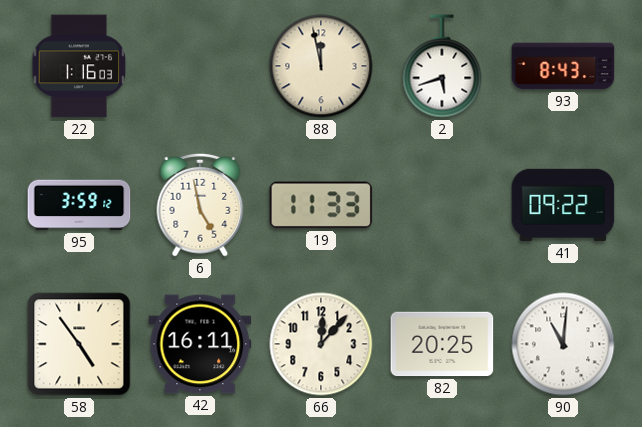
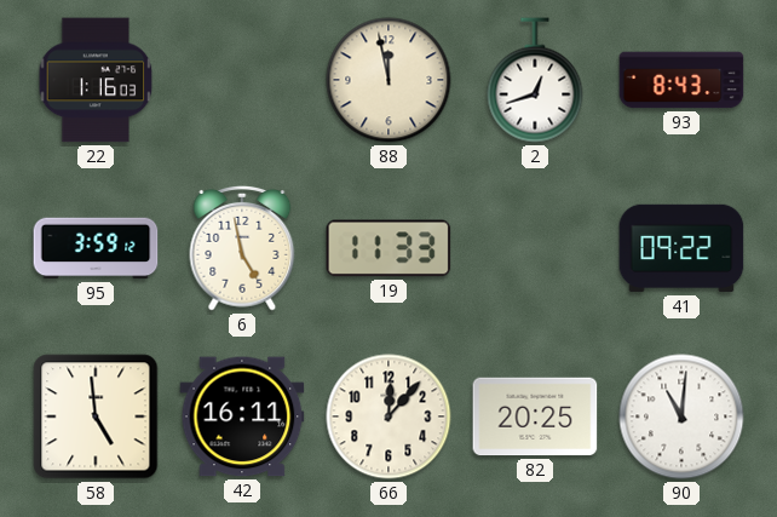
2: 5:42 -> 12:42
58: 4:54 -> 4:59
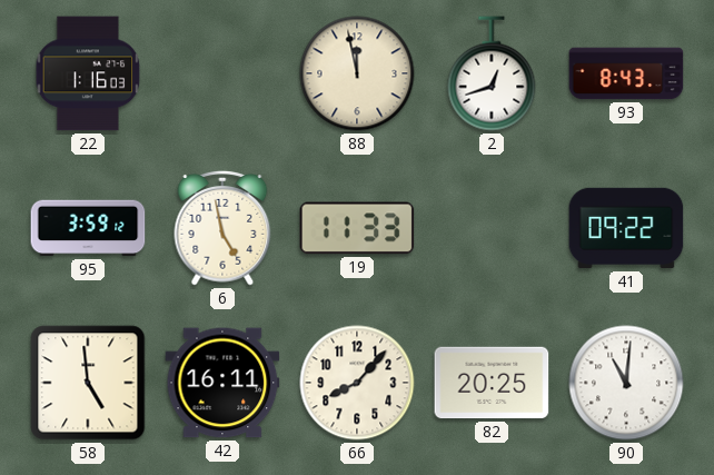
66: 12:07 -> 8:07
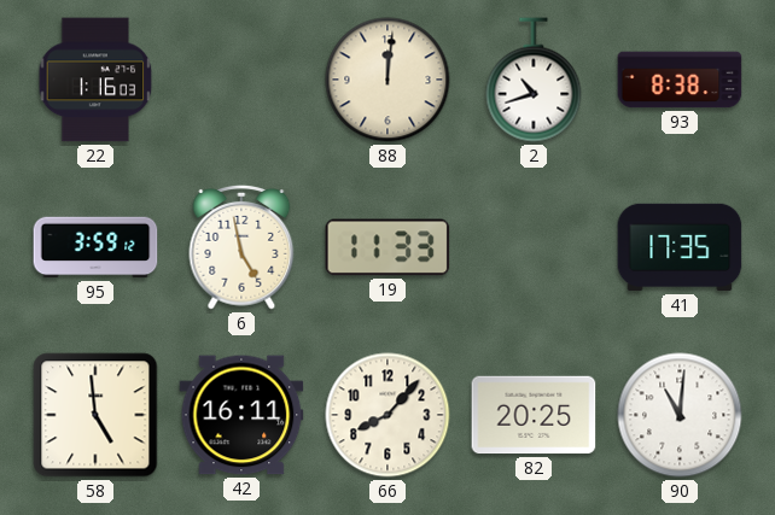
88: 11:58 -> 12:01
2: 12:42 -> 10:42
93: 8:43 -> 8:38
41: 09:22 -> 17:35
